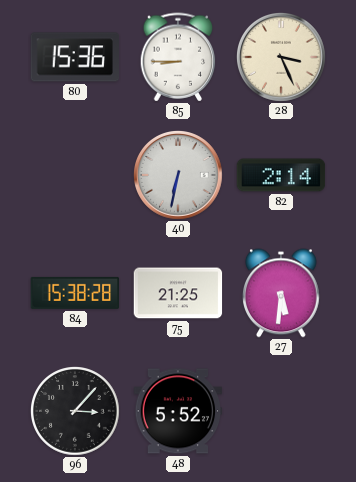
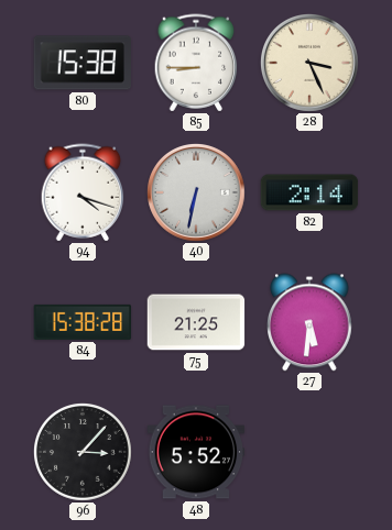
80: 15:36 -> 15:38
94: none -> 4:18
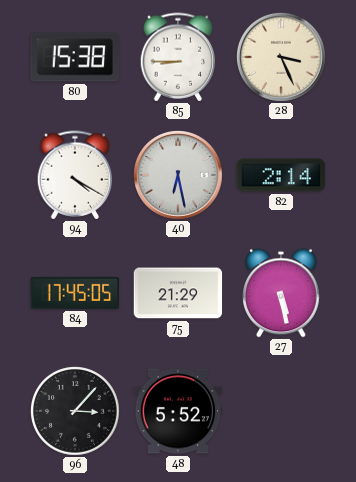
94: 4:18 -> 4:20
40: 6:32 -> 6:28
84: 15:38 -> 17:45
75: 21:25 -> 21:29
27: 5:31 -> 5:28
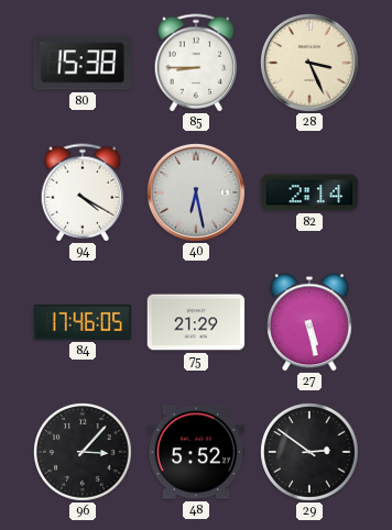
84: 17:45 -> 17:46
29: none -> 2:51
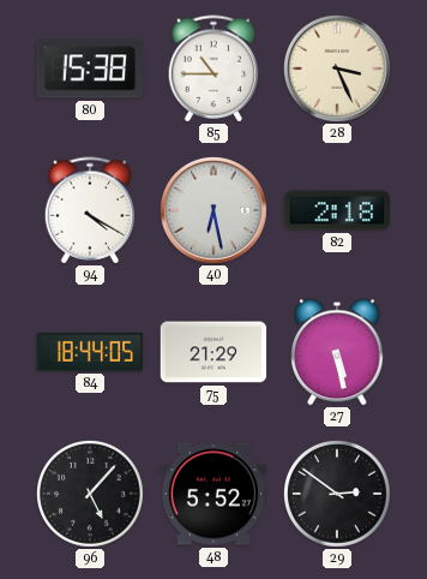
85: 8:45 -> 10:45
82: 2:14 -> 2:18
84: 17:46 -> 18:44
96: 3:07 -> 5:07
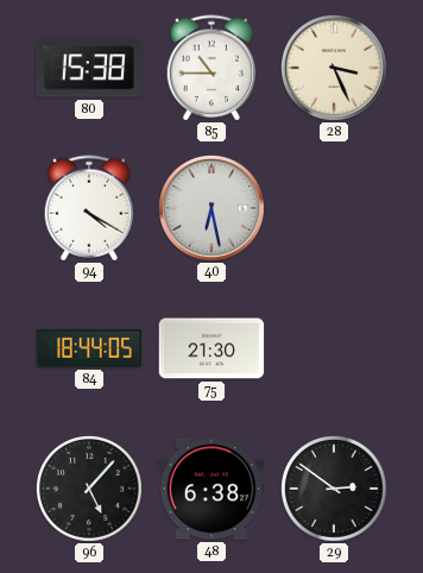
82: 2:18 -> none
75: 21:29 -> 21:30
27: 5:28 -> none
48: 5:52 -> 6:38
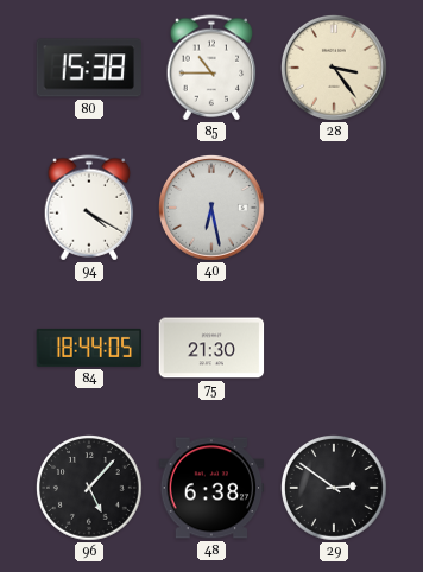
28: 3:26 -> 3:24
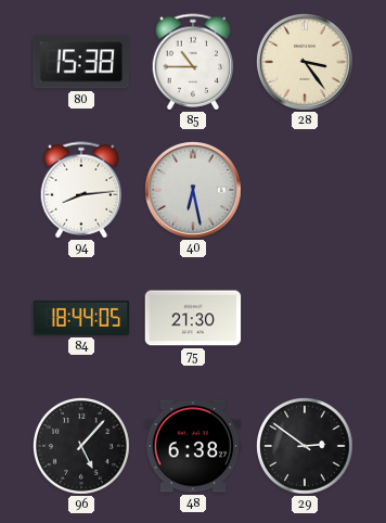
94: 4:20 -> 8:14
